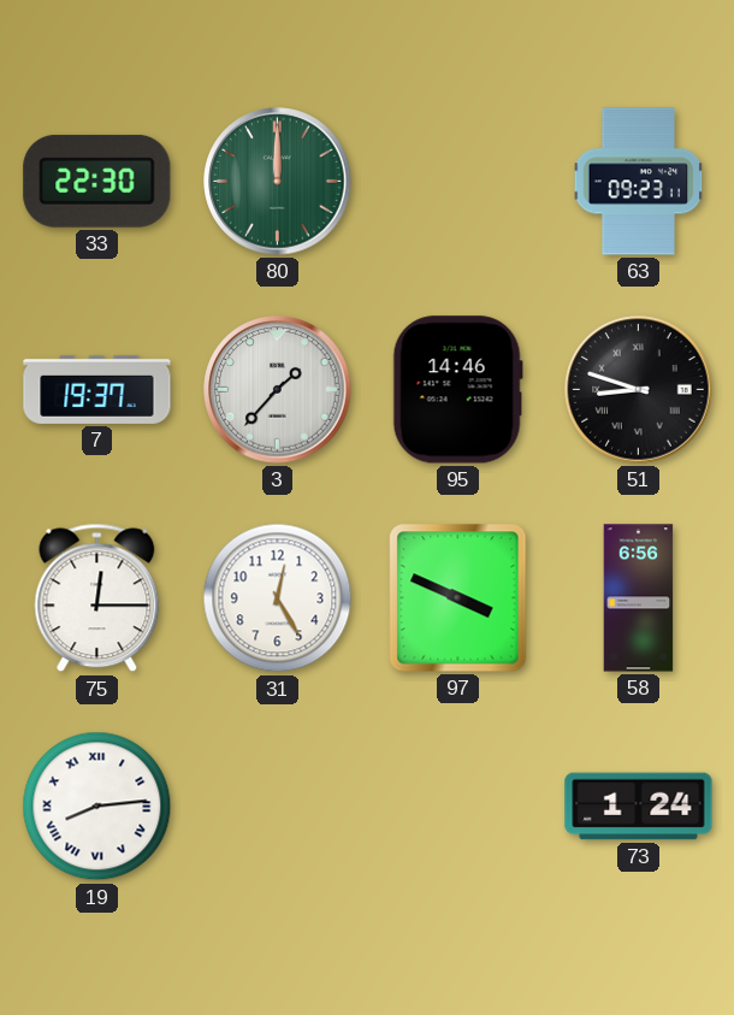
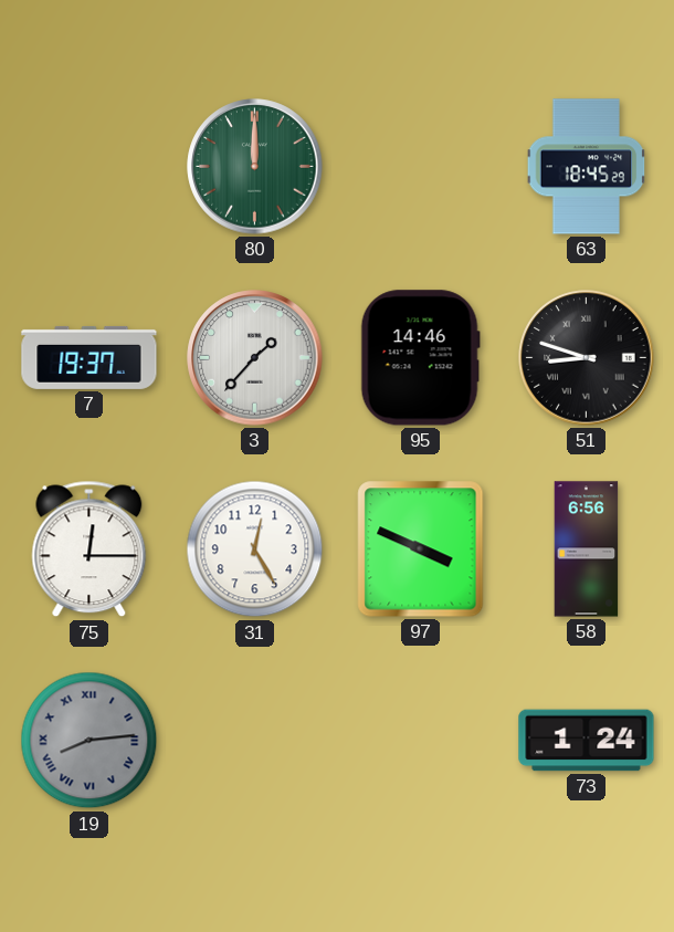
33: 22:30 -> none
63: 09:23 -> 18:45
19 dial: white -> grey
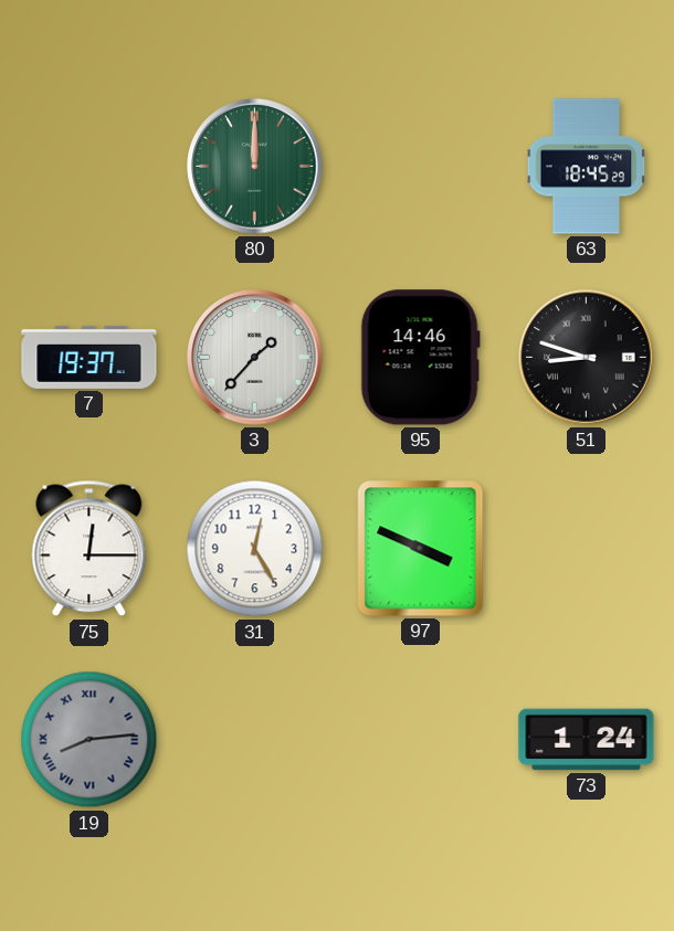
58: 6:56 -> none
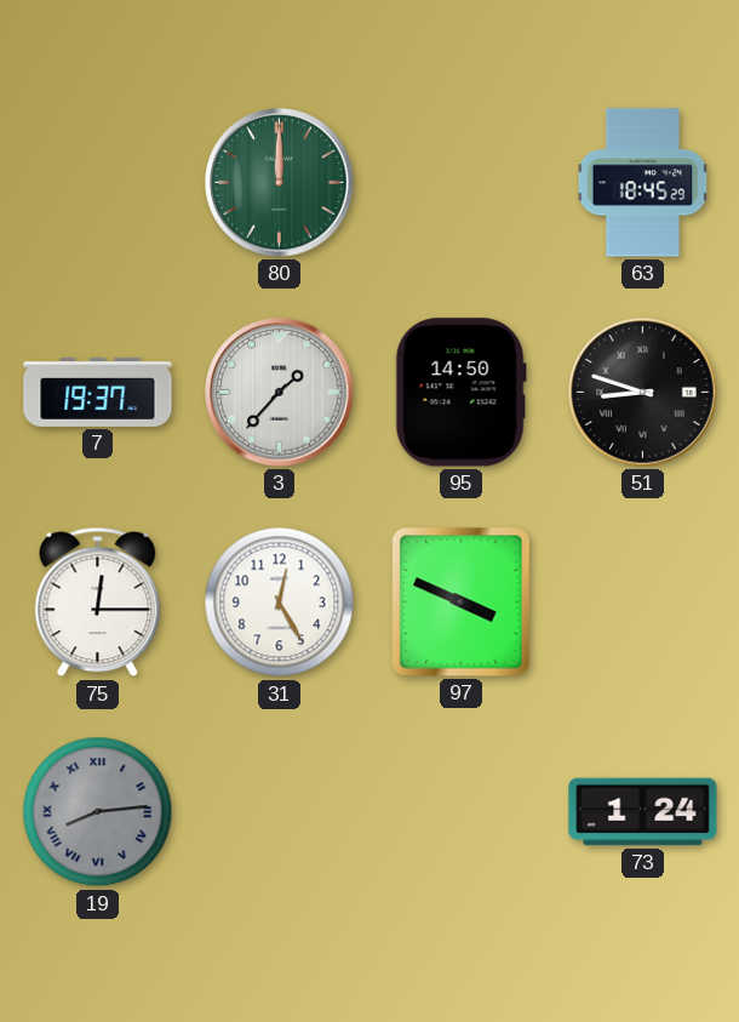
95: 14:46 -> 14:50
